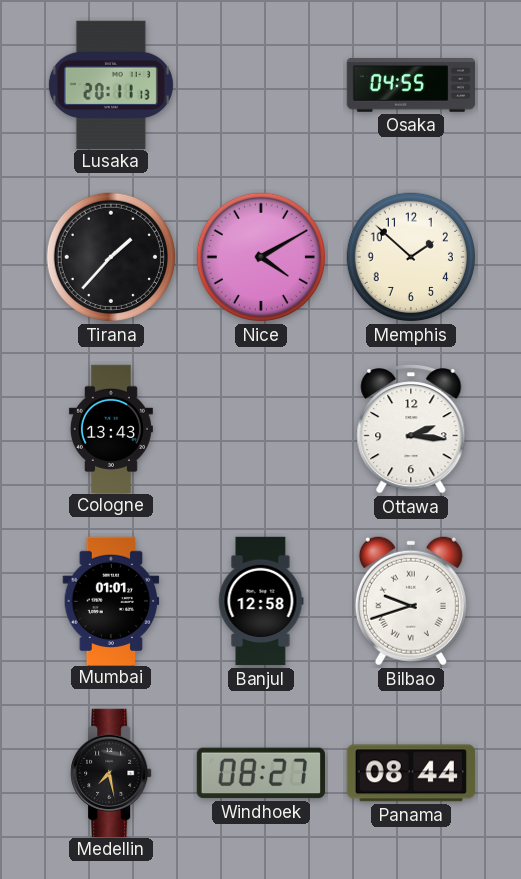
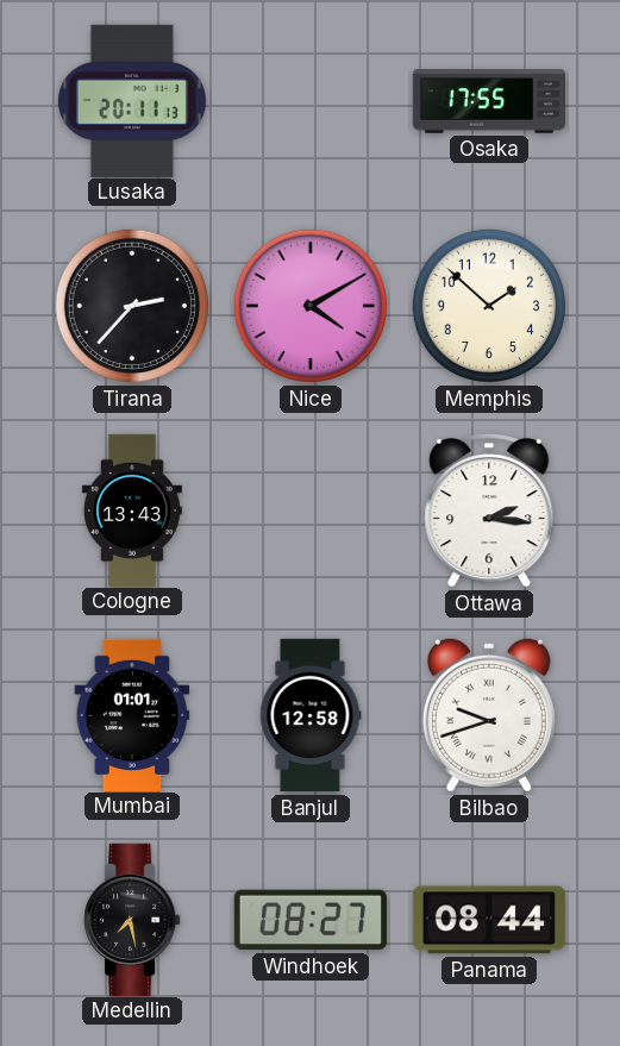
Osaka: 04:55 -> 17:55
Tirana: 1:37 -> 2:37
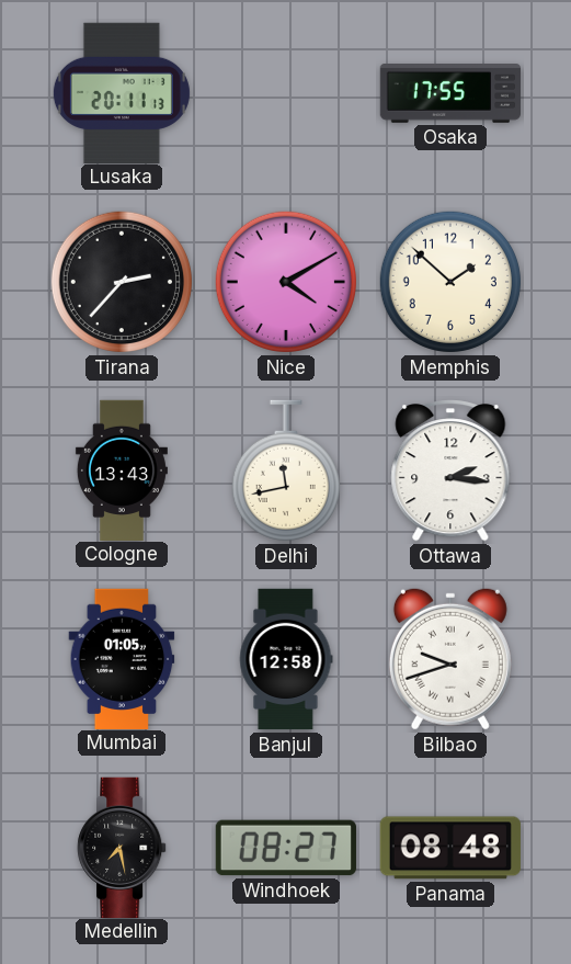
Delhi: none -> 11:43
Mumbai: 01:01 -> 01:05
Panama: 08:44 -> 08:48
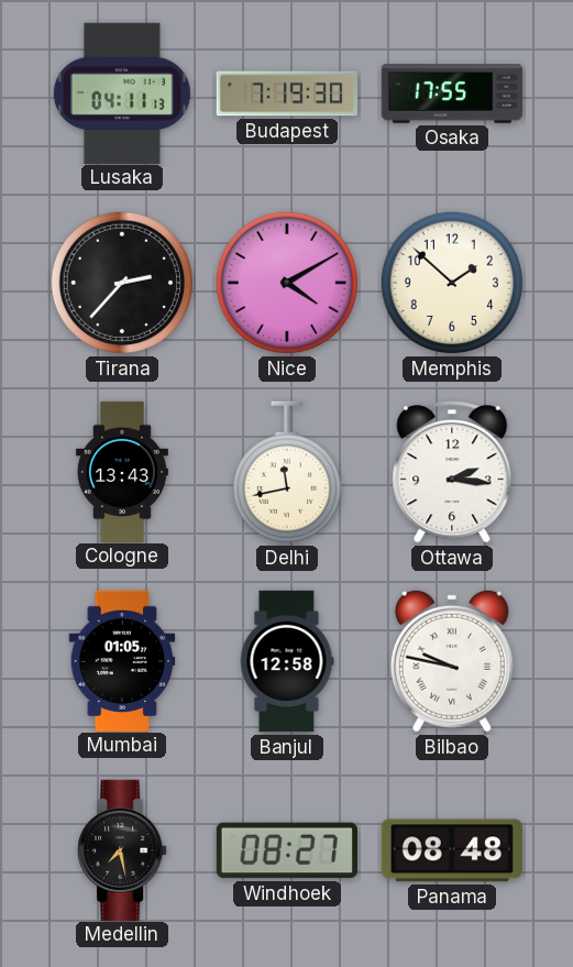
Lusaka: 20:11 -> 04:11
Budapest: none -> 7:19
Bilbao: 9:42 -> 9:47
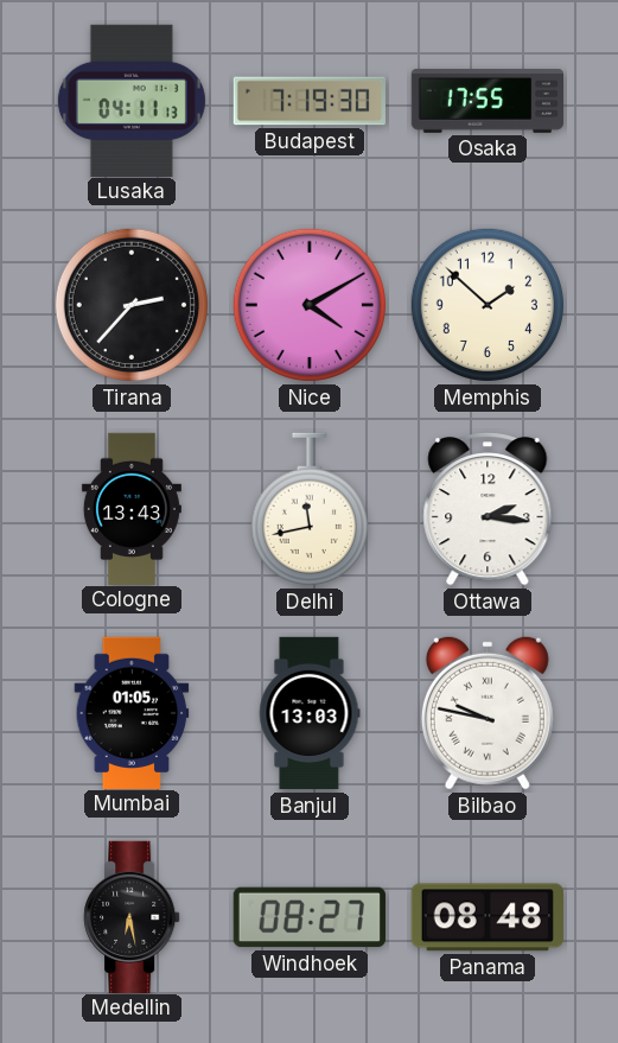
Banjul: 12:58 -> 13:03
Medellin: 7:28 -> 6:28
